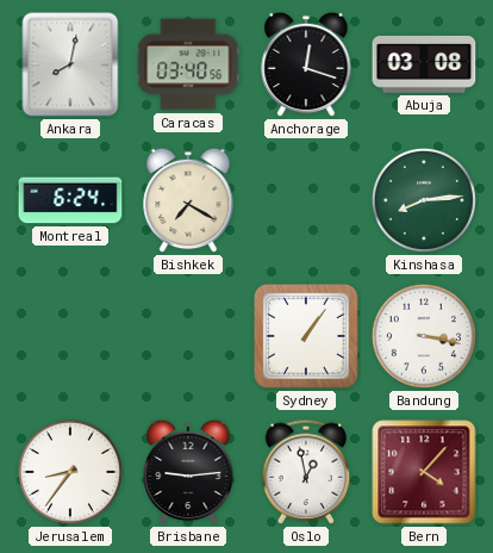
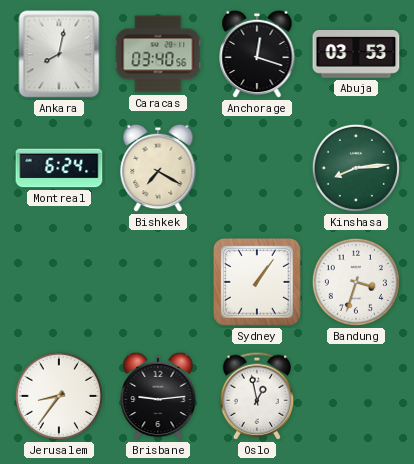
Abuja: 03:08 -> 03:53
Bandung: 3:17 -> 3:33
Bern: 4:07 -> none
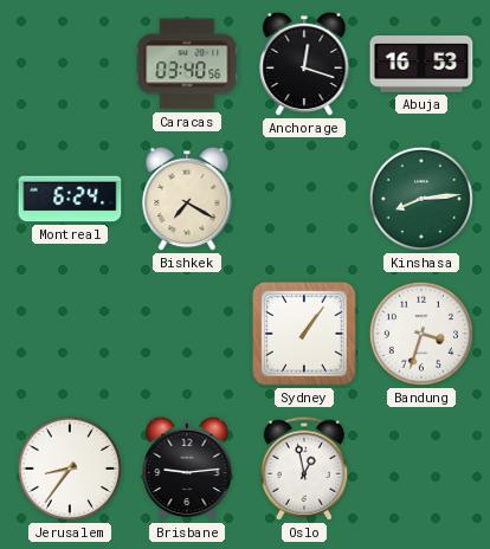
Ankara: 8:02 -> none
Abuja: 03:53 -> 16:53
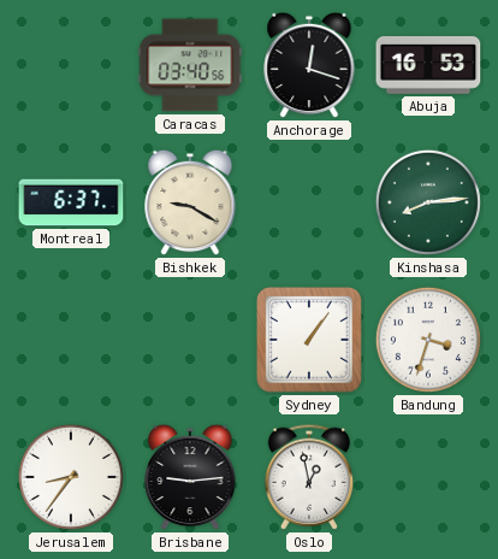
Montreal: 6:24 -> 6:37
Bishkek: 7:20 -> 9:20
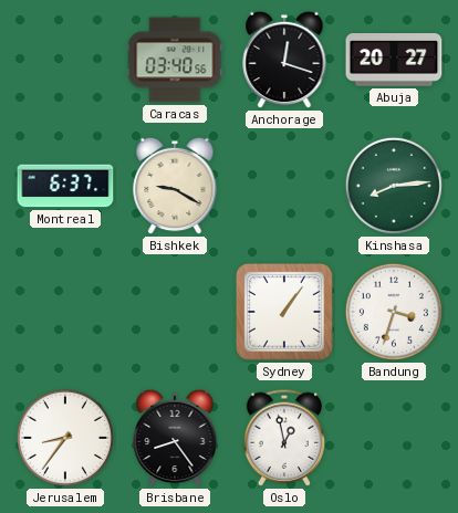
Abuja: 16:53 -> 20:27
Brisbane: 9:14 -> 8:24
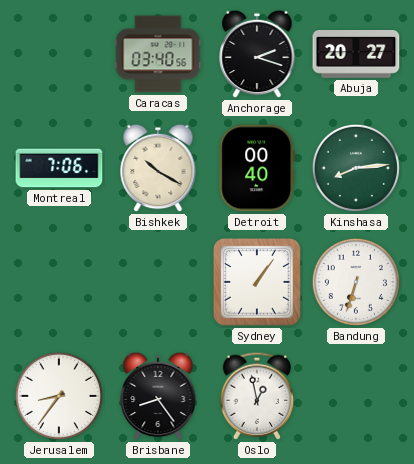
Anchorage: 12:18 -> 2:18
Montreal: 6:37 -> 7:06
Bishkek: 9:20 -> 10:20
Detroit: none -> 00:40
Bandung: 3:33 -> 6:33
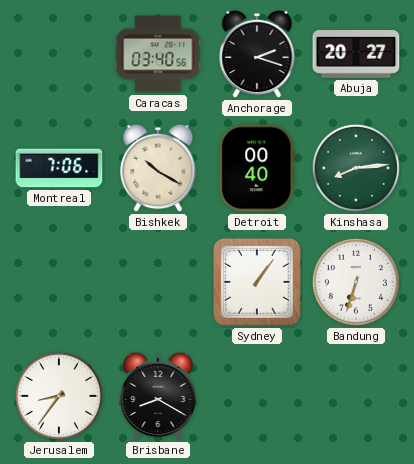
Brisbane: 8:24 -> 8:20
Oslo: 12:58 -> none
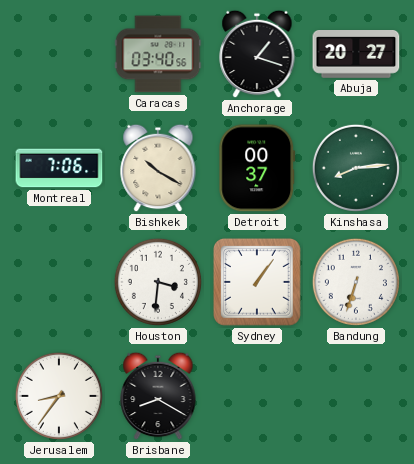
Anchorage: 2:18 -> 1:18
Detroit: 00:40 -> 00:37
Houston: none -> 3:31
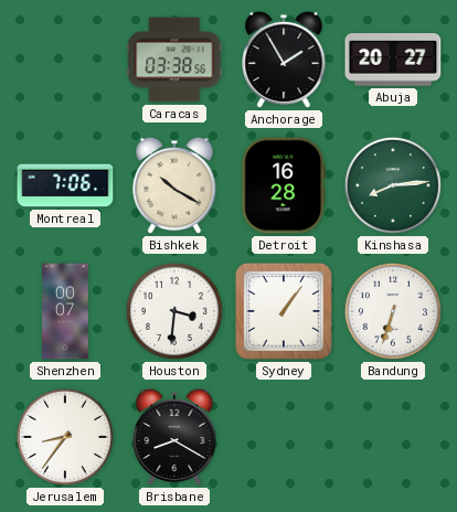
Caracas: 03:40 -> 03:38
Anchorage: 1:18 -> 1:55
Detroit: 00:37 -> 16:28
Shenzhen: none -> 00:07
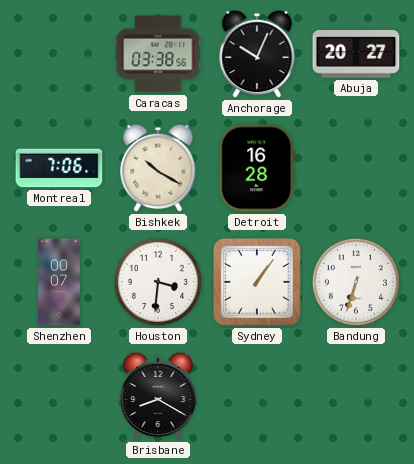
Anchorage: 1:55 -> 10:04
Kinshasa: 8:14 -> none
Jerusalem: 8:36 -> none
